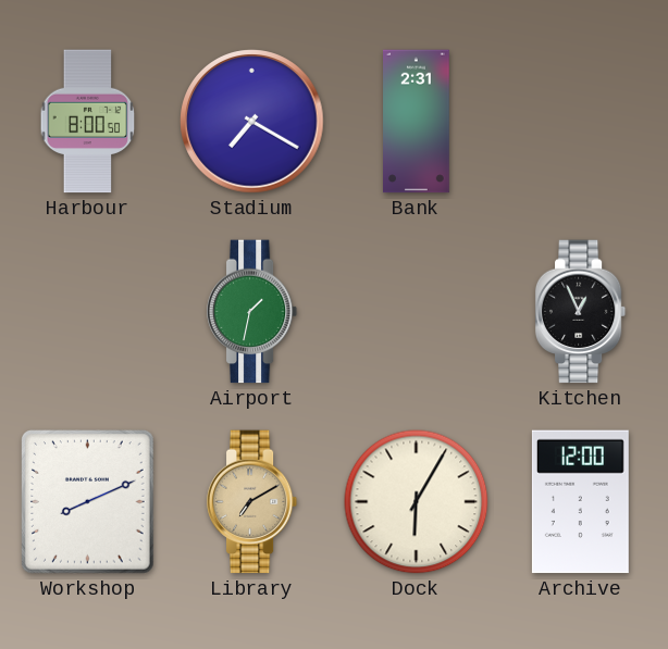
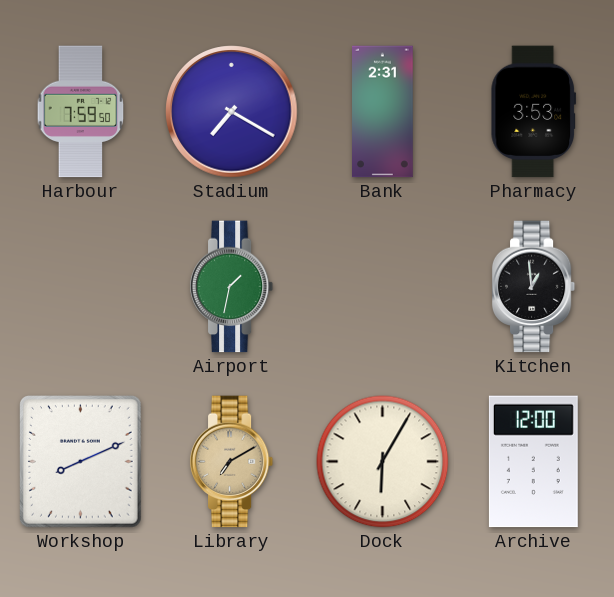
Harbour: 8:00 -> 7:59
Pharmacy: none -> 3:53
Kitchen: 12:56 -> 12:59
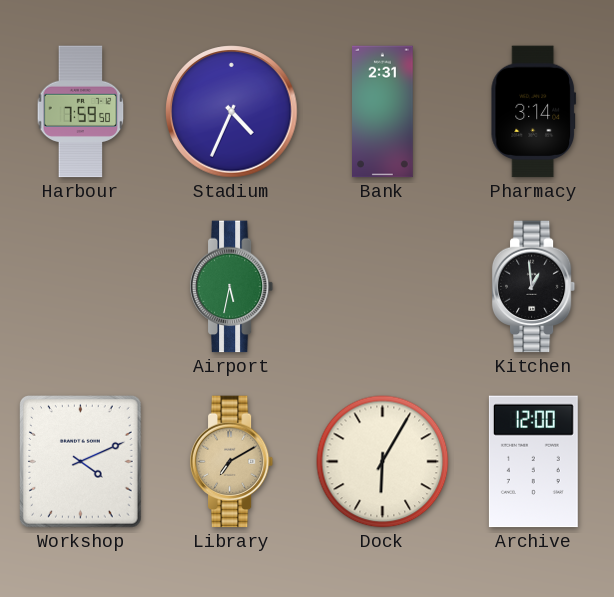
Stadium: 7:20 -> 4:34
Pharmacy: 3:53 -> 3:14
Airport: 1:32 -> 5:32
Workshop: 8:11 -> 4:11
